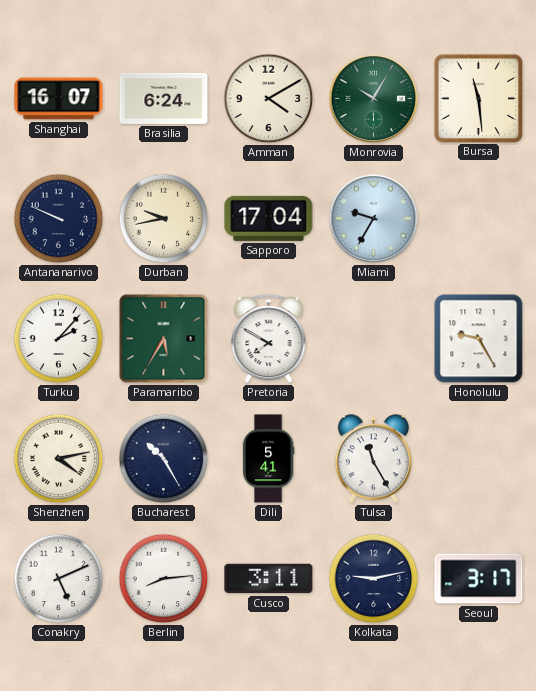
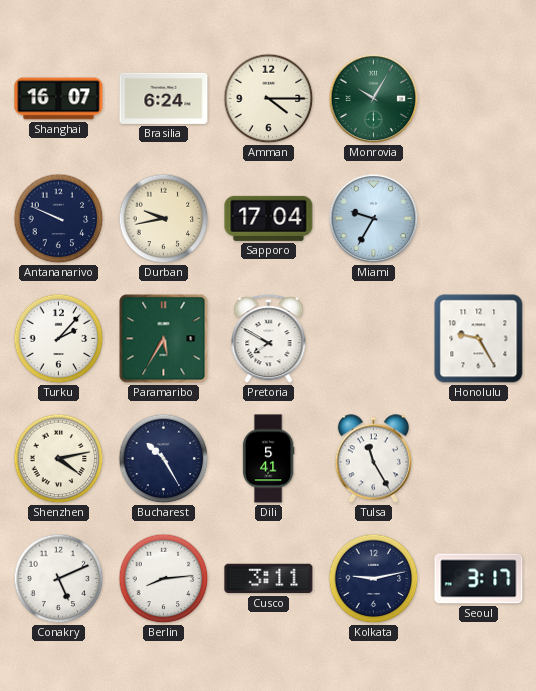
Amman: 4:10 -> 4:15
Bursa: 11:29 -> none
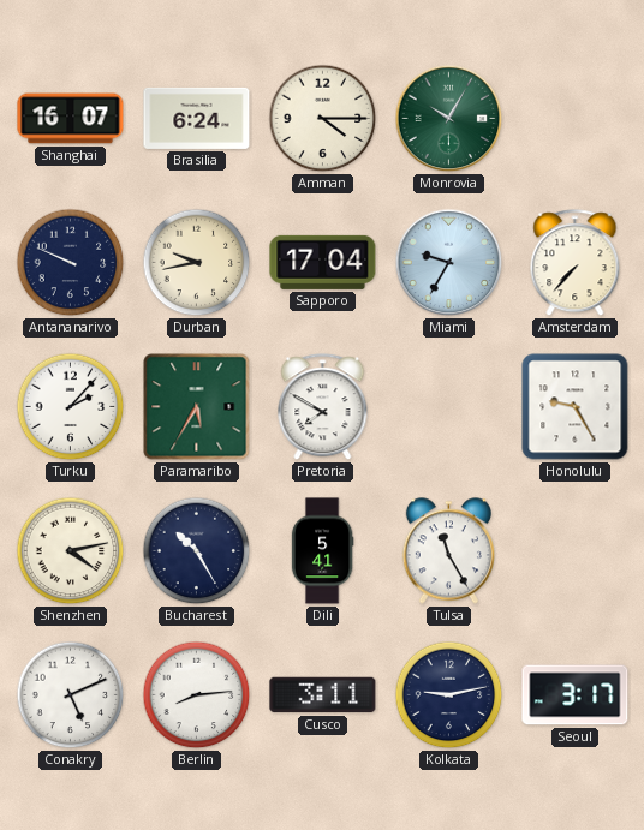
Amsterdam: none -> 7:37
